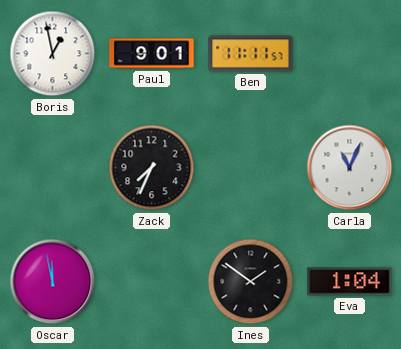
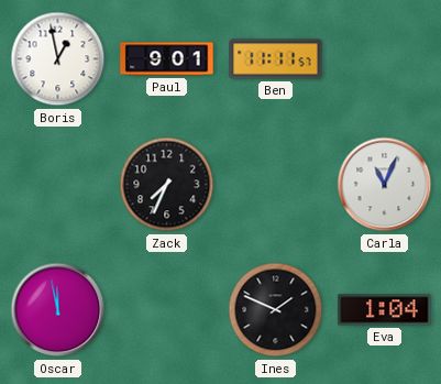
Ines: 1:51 -> 1:49
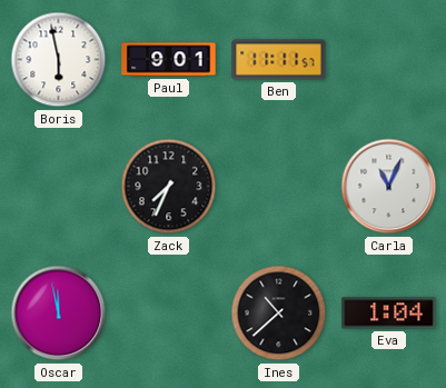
Boris: 12:58 -> 5:58
Ines: 1:49 -> 10:38
